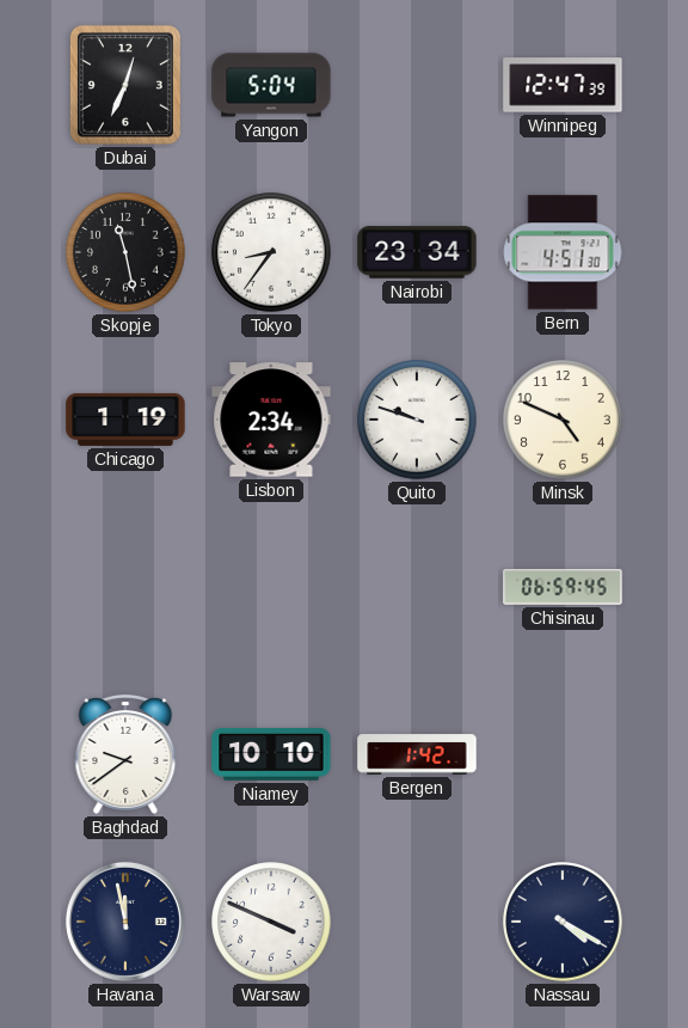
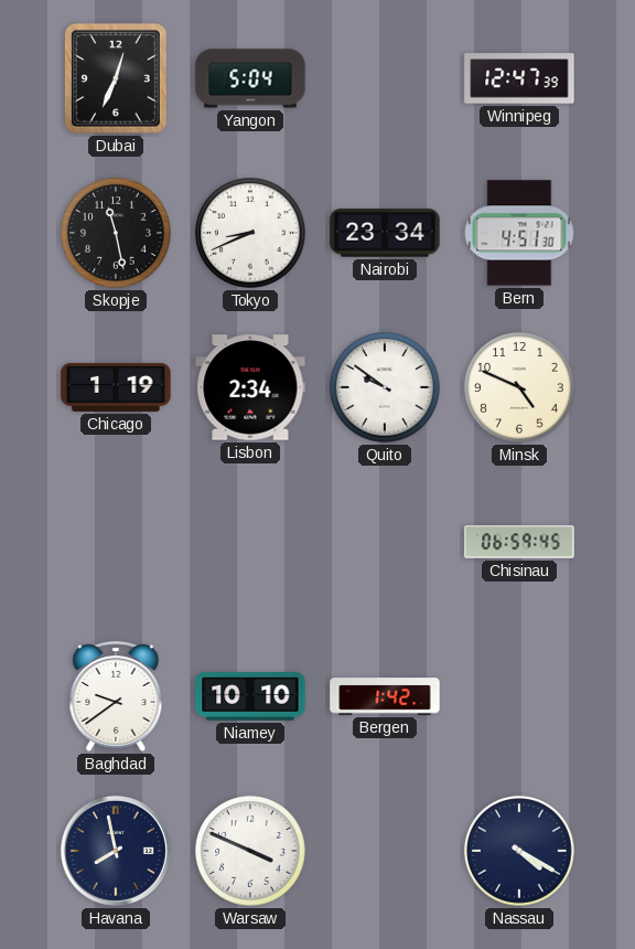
Tokyo: 8:36 -> 8:41
Quito: 9:48 -> 9:51
Havana: 11:58 -> 7:58
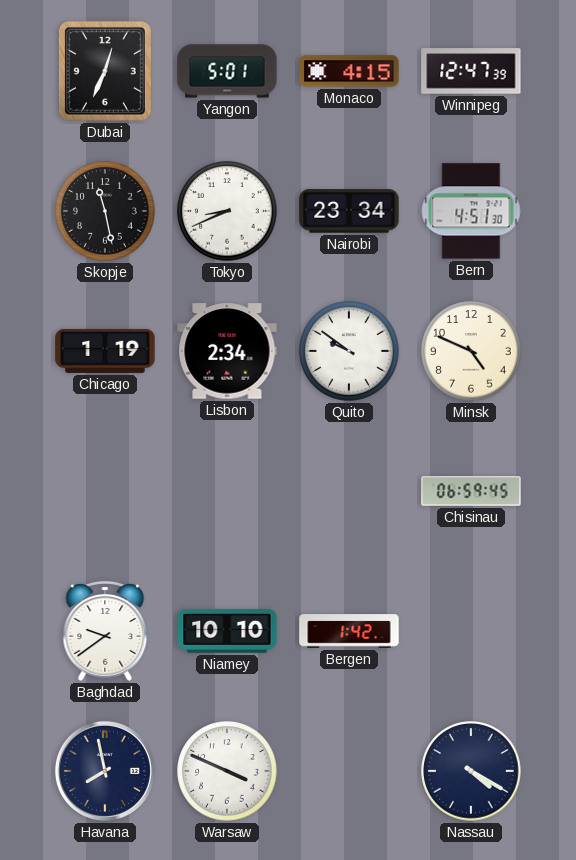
Yangon: 5:04 -> 5:01
Monaco: none -> 4:15
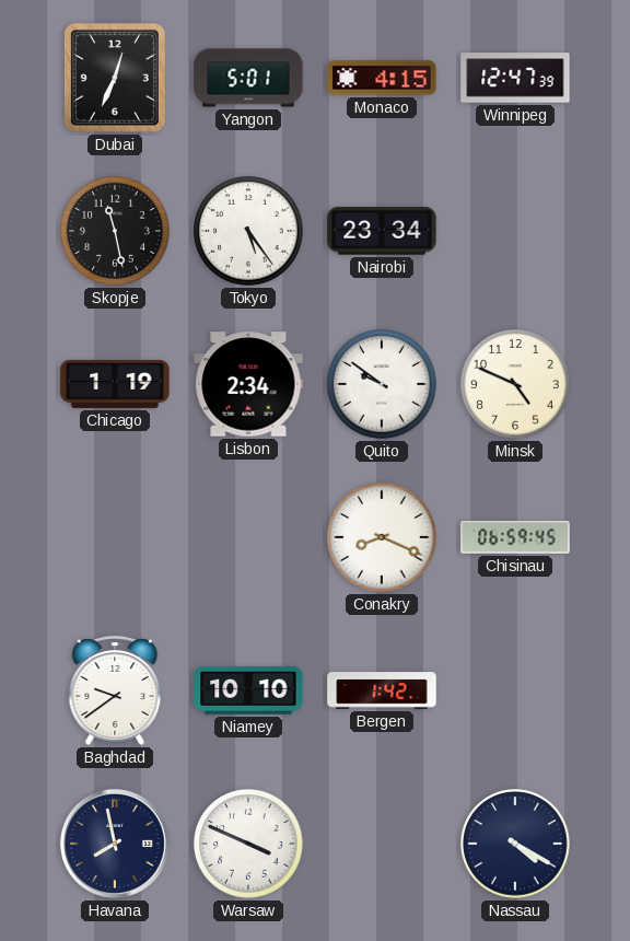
Tokyo: 8:41 -> 5:24
Bern: 4:51 -> none
Conakry: none -> 8:19
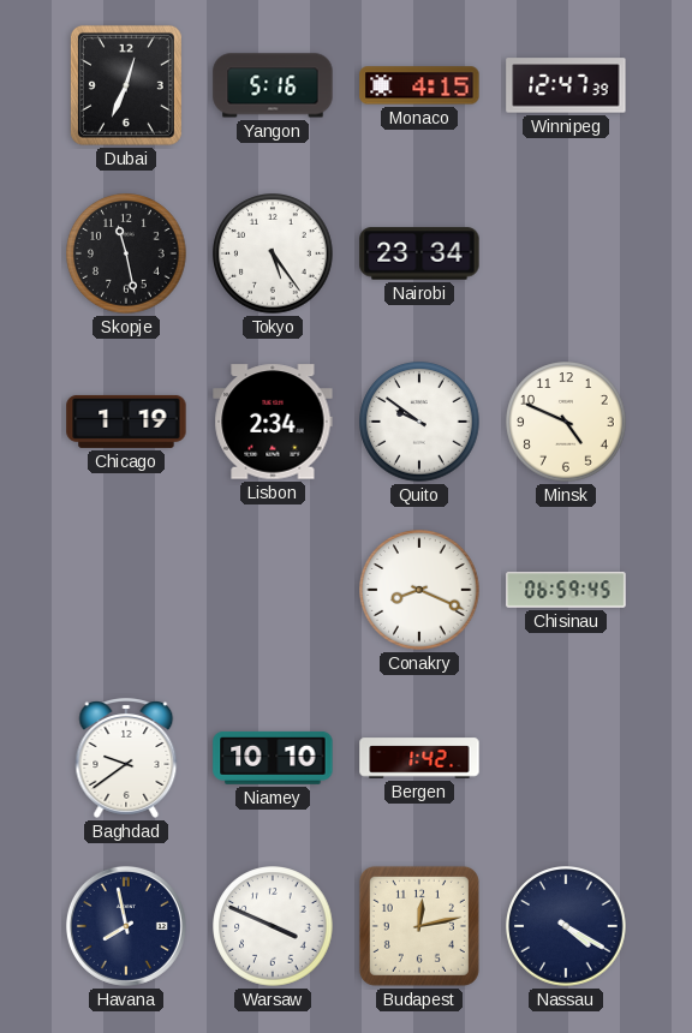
Yangon: 5:01 -> 5:16
Budapest: none -> 12:13
